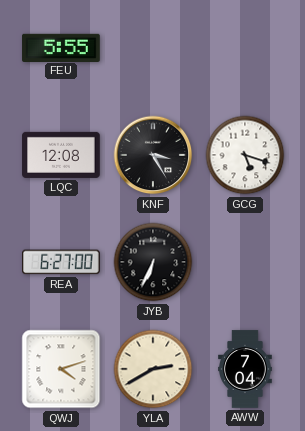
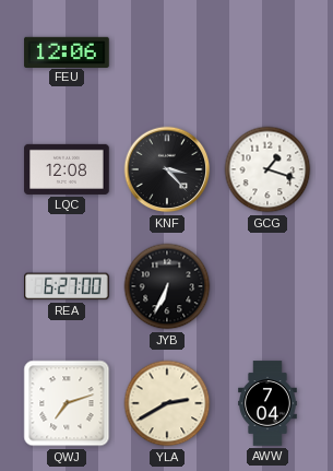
FEU: 5:55 -> 12:06
KNF: 3:25 -> 3:23
GCG: 5:18 -> 1:18
QWJ: 4:12 -> 7:12
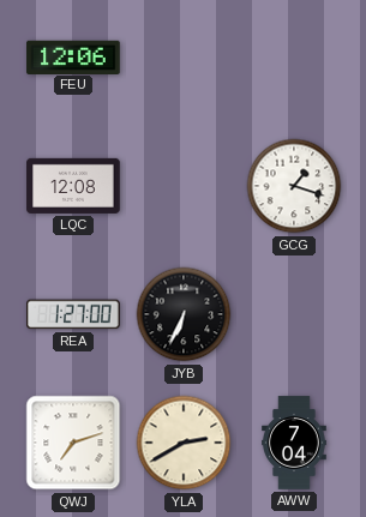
KNF: 3:23 -> none
REA: 6:27 -> 1:27
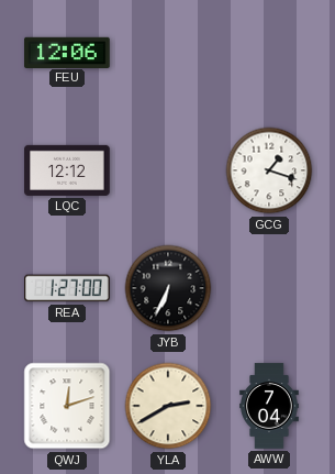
LQC: 12:08 -> 12:12
QWJ: 7:12 -> 12:12
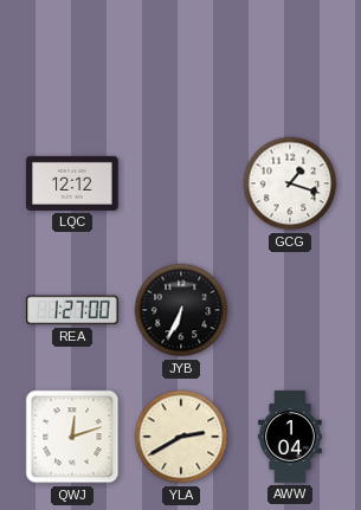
FEU: 12:06 -> none
AWW: 7:04 -> 1:04
